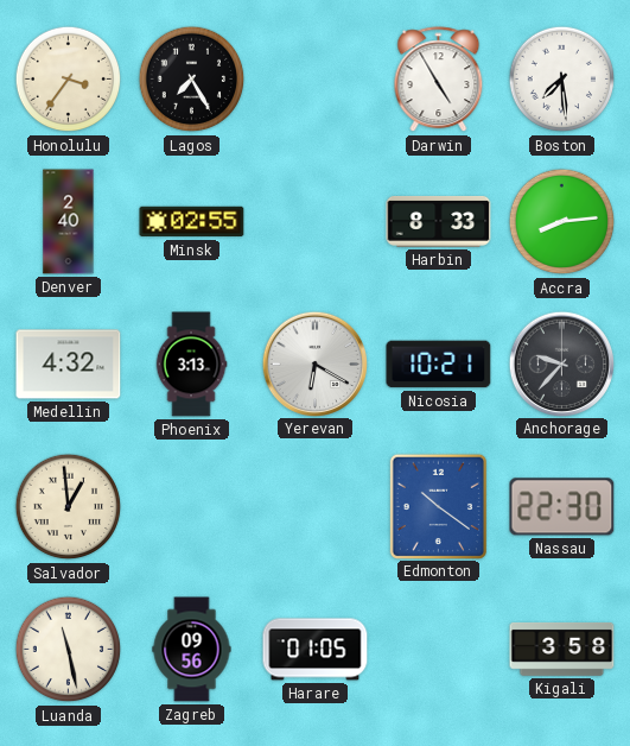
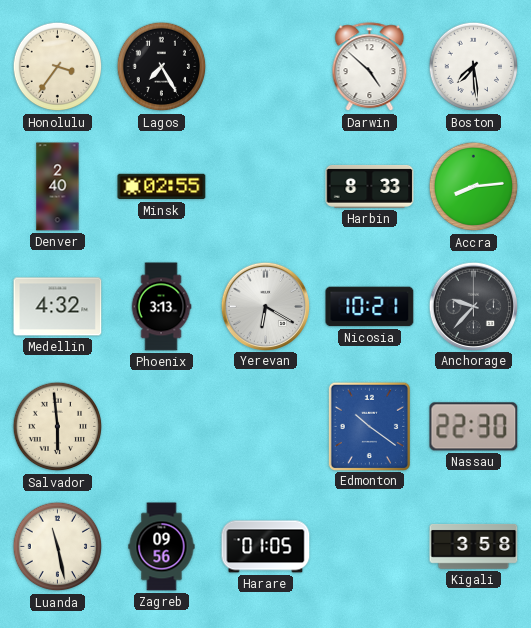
Darwin: 4:55 -> 4:52
Salvador: 12:59 -> 5:59
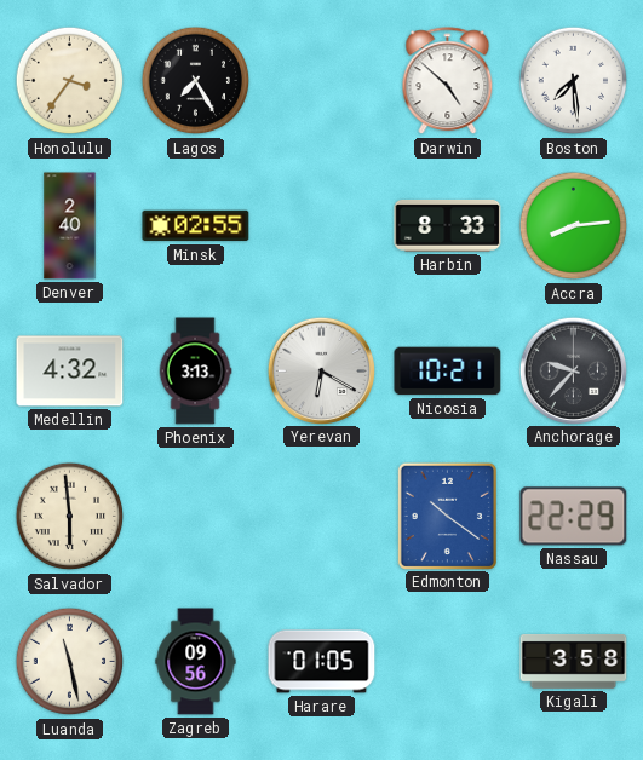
Nassau: 22:30 -> 22:29
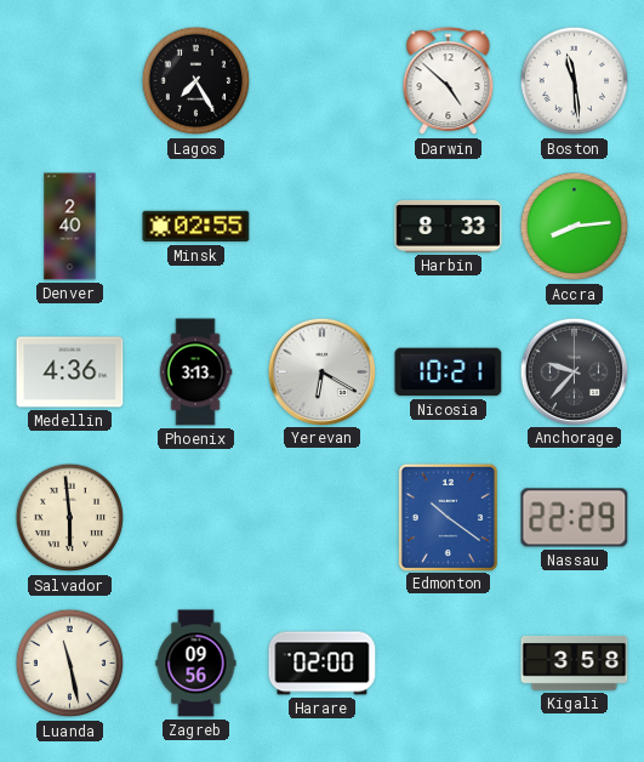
Honolulu: 3:36 -> none
Boston: 7:29 -> 11:29
Medellin: 4:32 -> 4:36
Harare: 01:05 -> 02:00
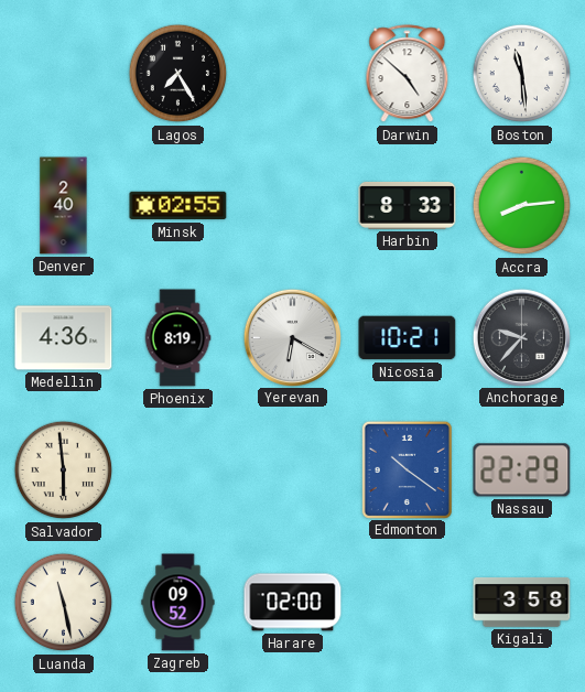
Phoenix: 3:13 -> 8:19
Zagreb: 09:56 -> 09:52
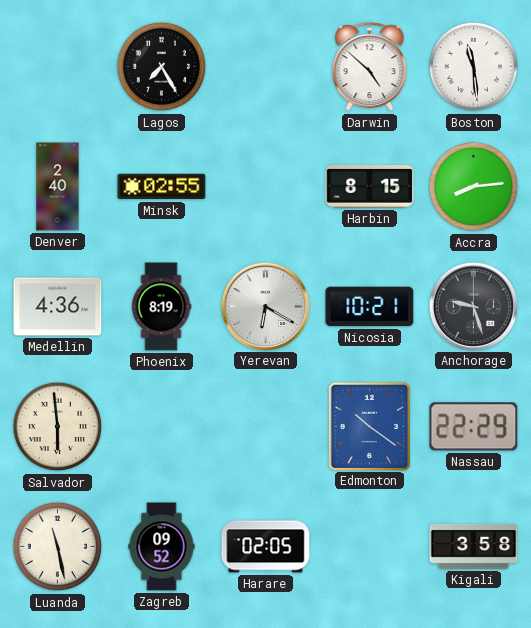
Harbin: 8:33 -> 8:15
Anchorage: 9:37 -> 9:27
Harare: 02:00 -> 02:05
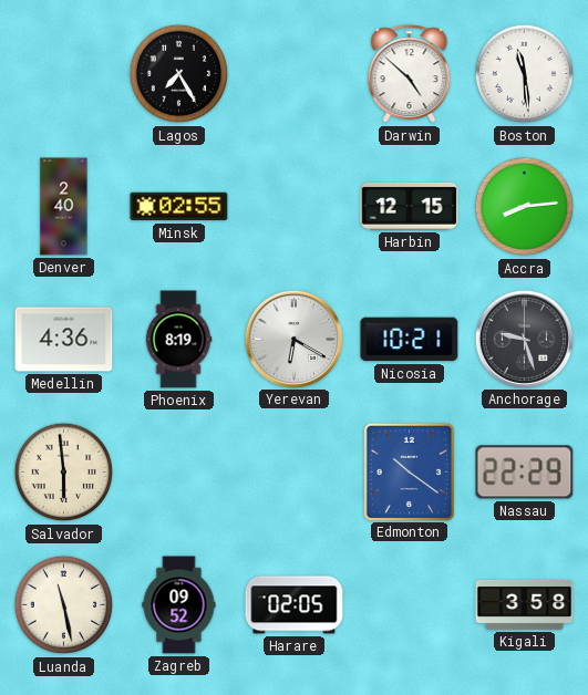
Harbin: 8:15 -> 12:15
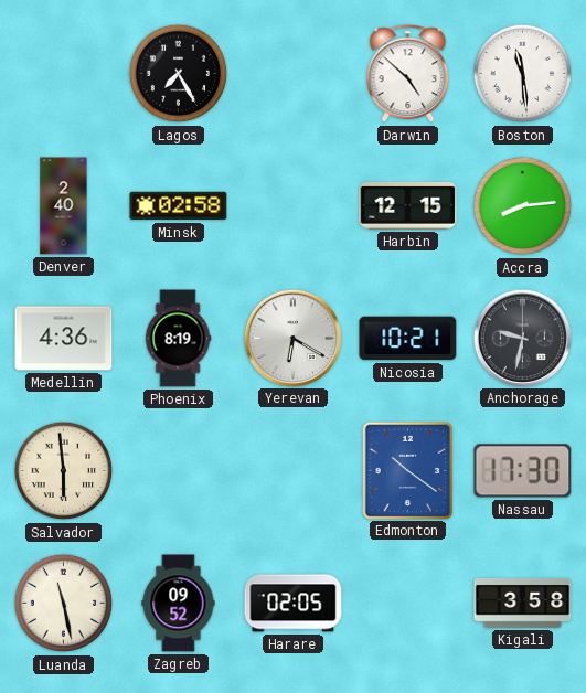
Minsk: 02:55 -> 02:58
Anchorage: 9:27 -> 9:32
Nassau: 22:29 -> 17:30
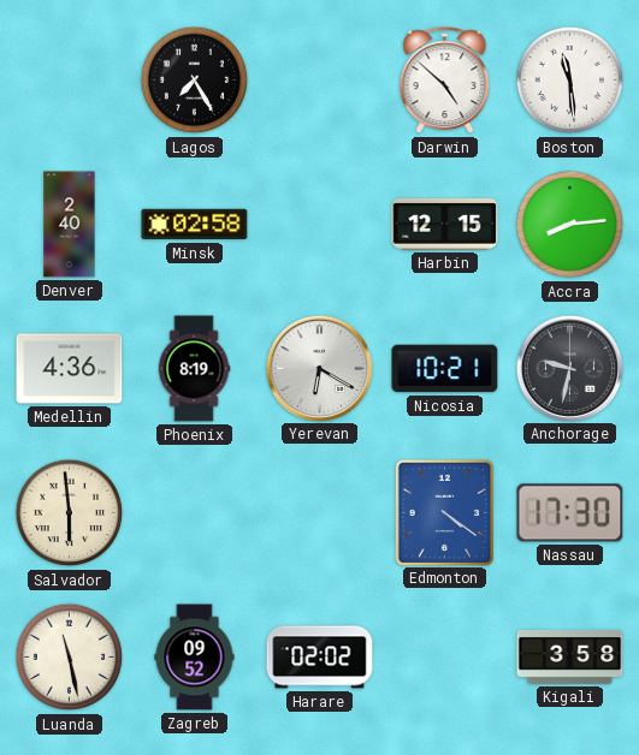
Edmonton: 10:21 -> 4:21
Harare: 02:05 -> 02:02
